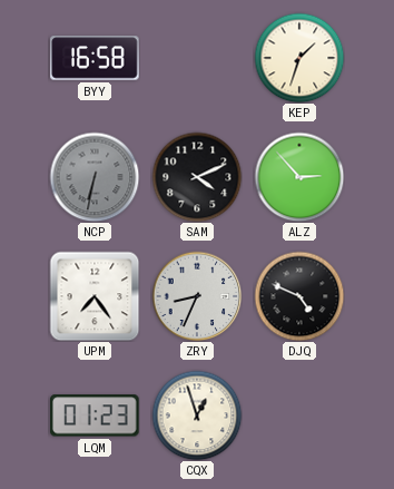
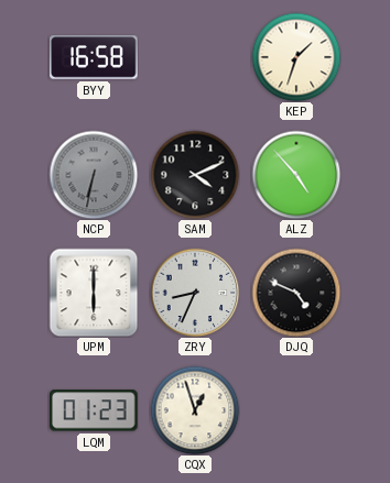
ALZ: 2:53 -> 4:53
UPM: 7:24 -> 6:00
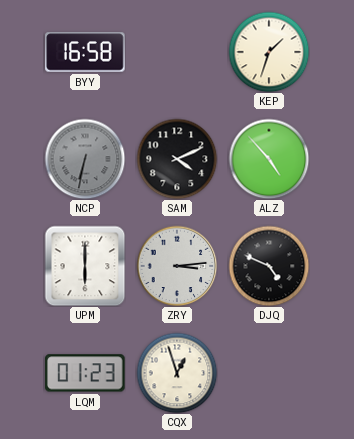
ZRY: 8:34 -> 3:14
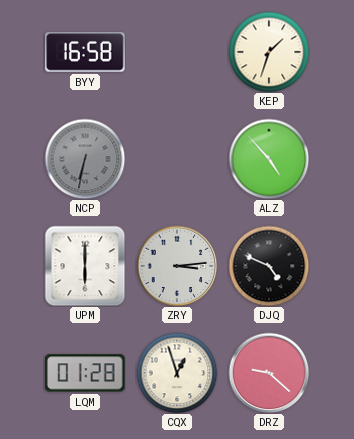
SAM: 4:11 -> none
LQM: 01:23 -> 01:28
DRZ: none -> 9:22
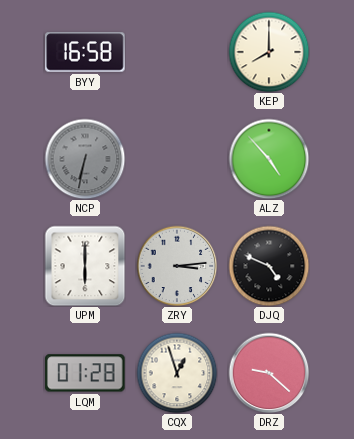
KEP: 1:33 -> 8:00
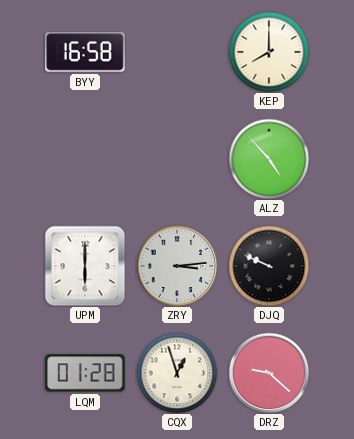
NCP: 6:32 -> none
DJQ: 4:49 -> 9:49
